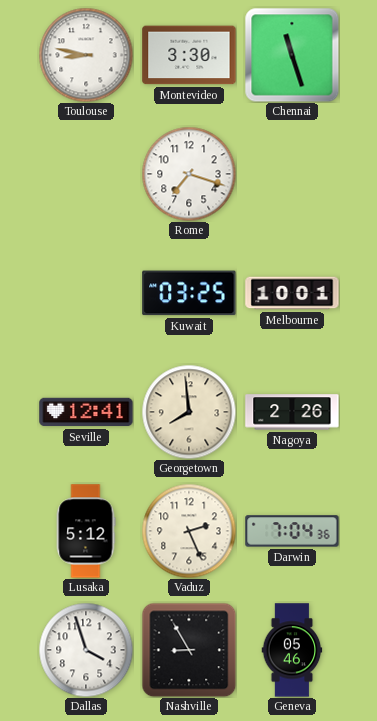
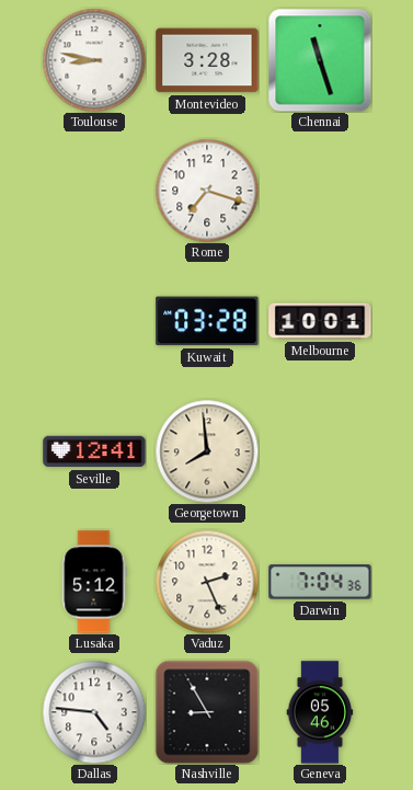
Montevideo: 3:30 -> 3:28
Kuwait: 03:25 -> 03:28
Nagoya: 2:26 -> none
Dallas: 3:57 -> 4:46
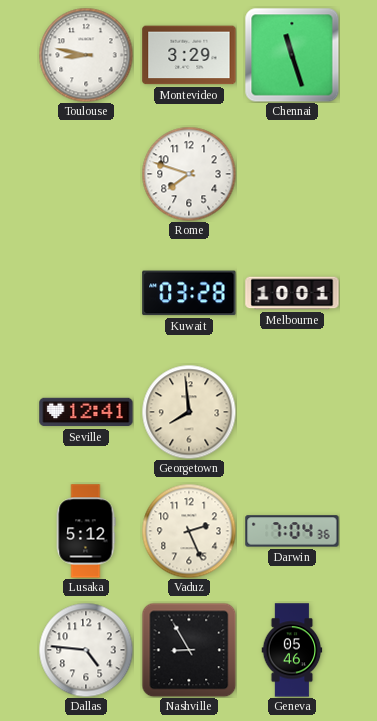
Montevideo: 3:28 -> 3:29
Rome: 7:18 -> 7:48
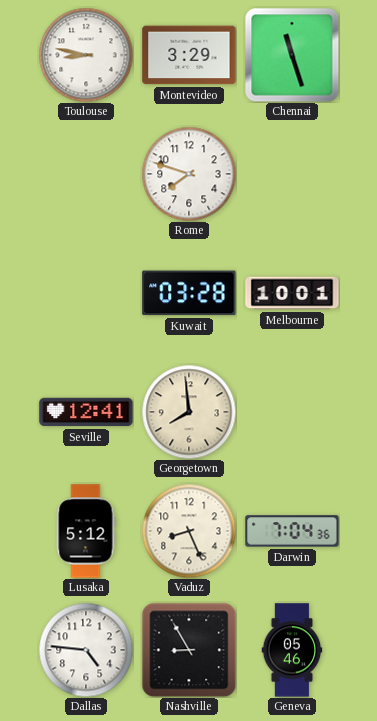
Vaduz: 2:26 -> 8:26
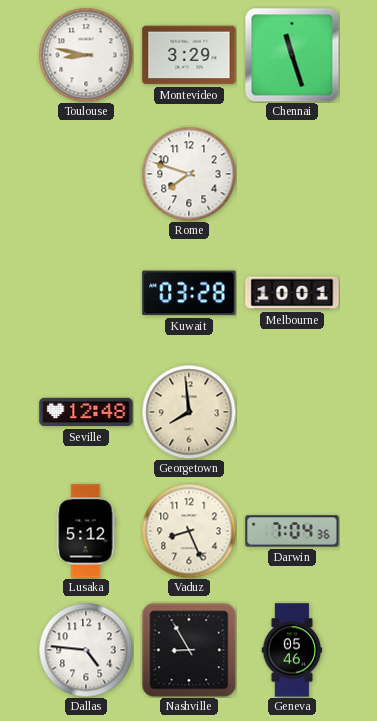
Seville: 12:41 -> 12:48
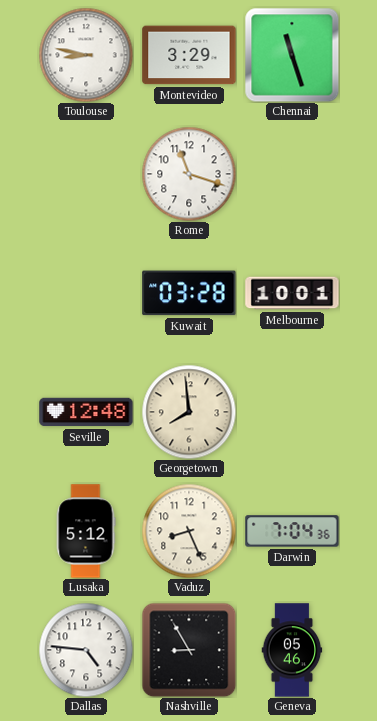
Rome: 7:48 -> 11:18
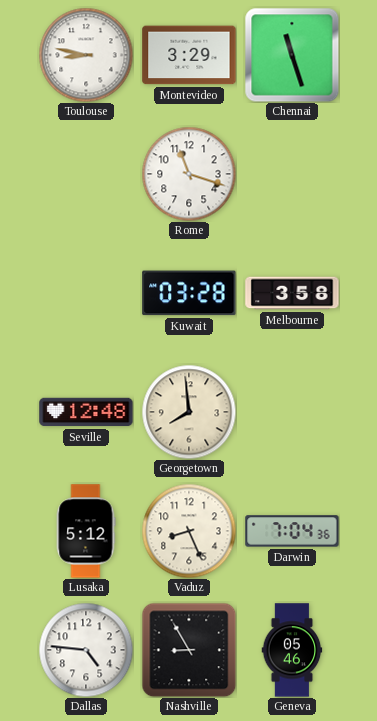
Melbourne: 10:01 -> 3:58
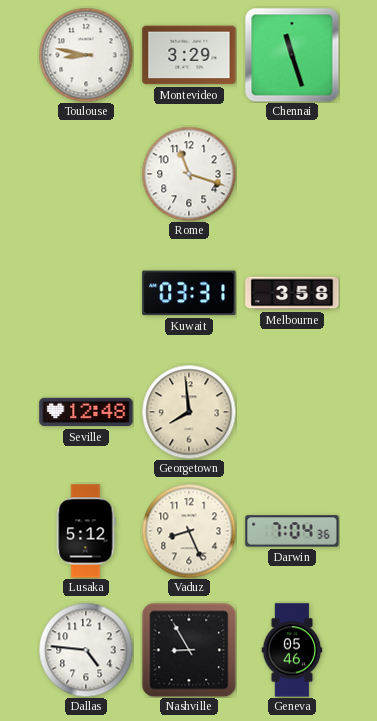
Kuwait: 03:28 -> 03:31
